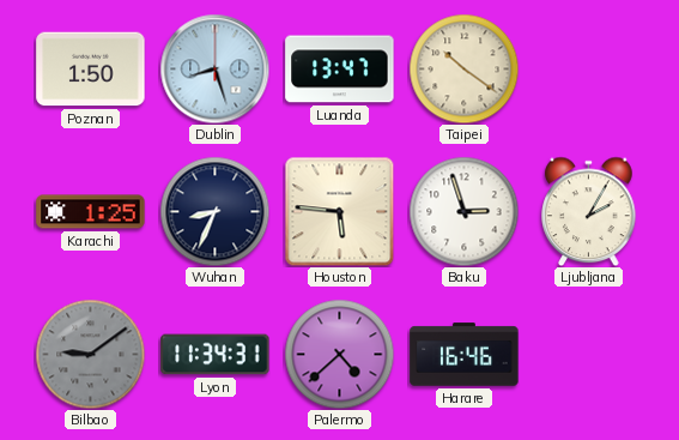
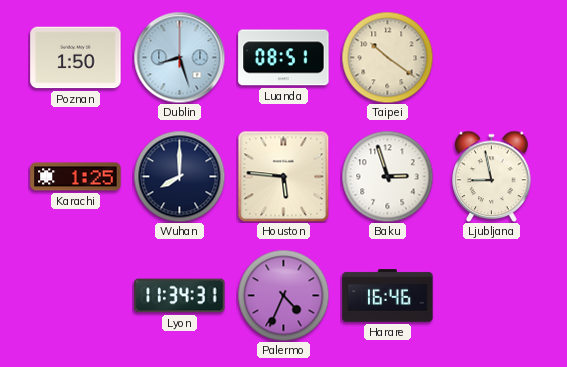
Luanda: 13:47 -> 08:51
Wuhan: 8:34 -> 8:00
Ljubljana: 2:05 -> 8:58
Bilbao: 9:09 -> none
Palermo: 4:38 -> 4:34
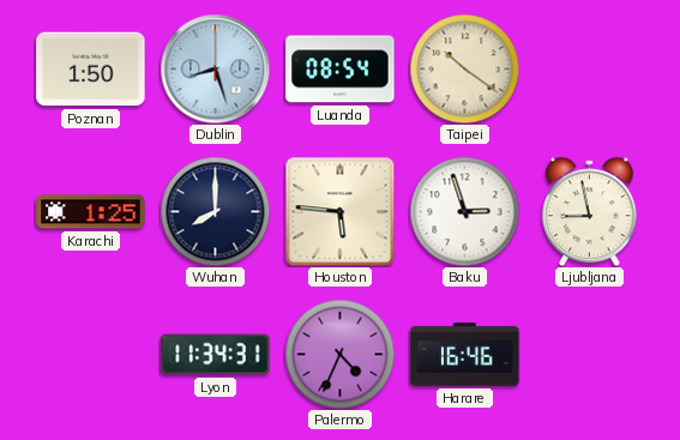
Luanda: 08:51 -> 08:54
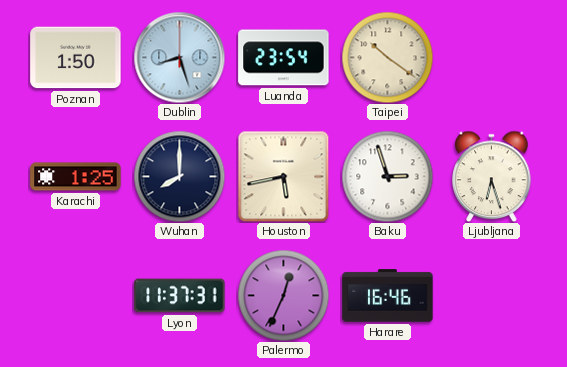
Luanda: 08:54 -> 23:54
Houston: 5:46 -> 5:43
Ljubljana: 8:58 -> 6:27
Lyon: 11:34 -> 11:37
Palermo: 4:34 -> 12:34
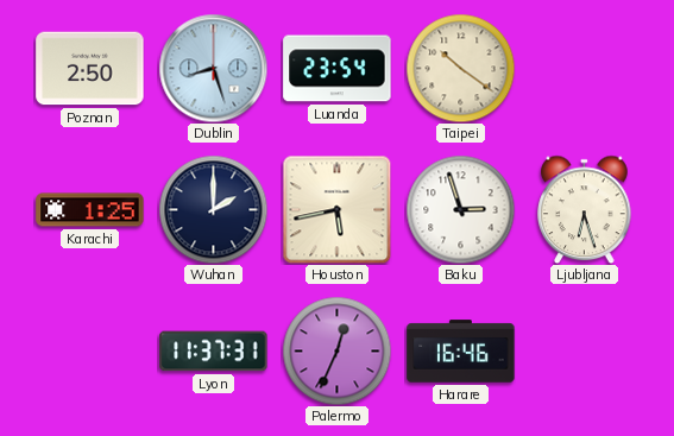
Poznan: 1:50 -> 2:50
Wuhan: 8:00 -> 2:00
